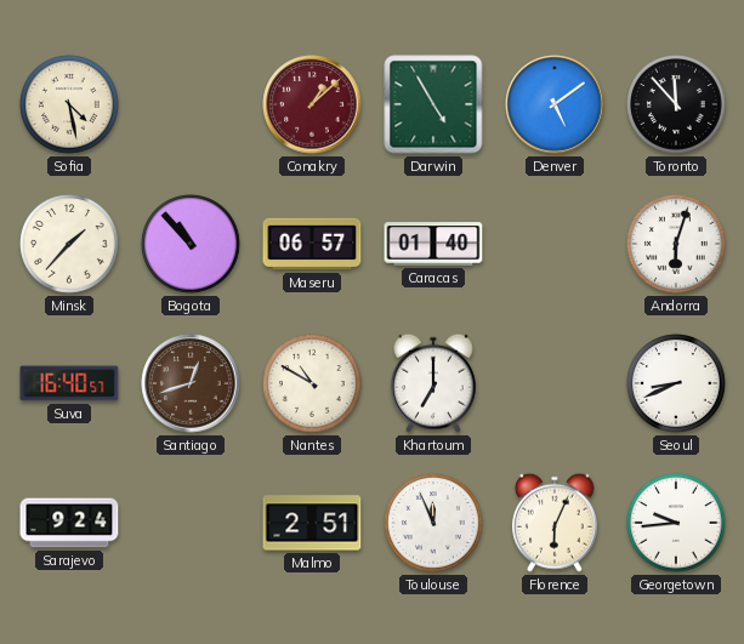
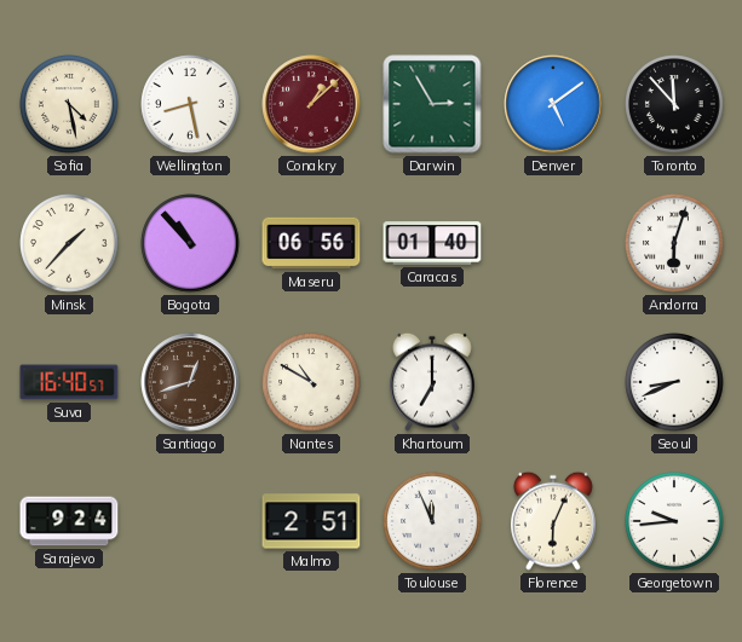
Wellington: none -> 8:28
Darwin: 4:55 -> 2:55
Maseru: 06:57 -> 06:56
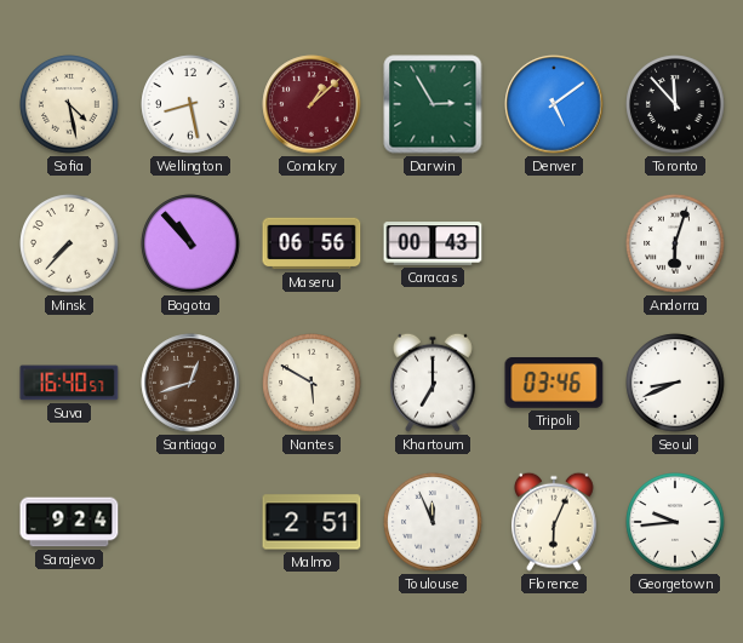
Minsk: 1:37 -> 7:37
Caracas: 01:40 -> 00:43
Nantes: 10:50 -> 5:50
Tripoli: none -> 03:46
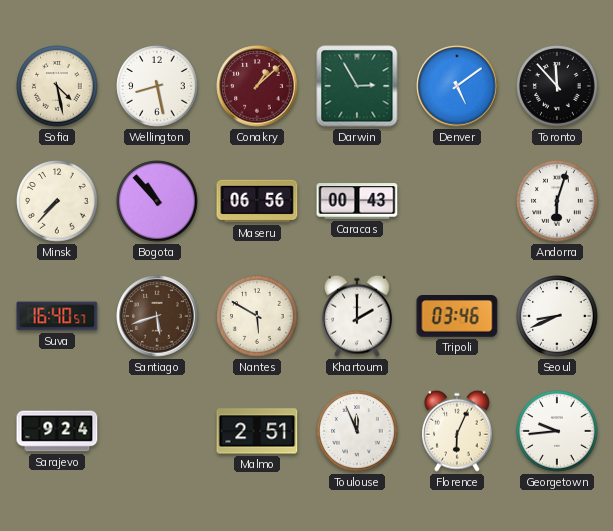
Santiago: 12:42 -> 5:42
Khartoum: 7:00 -> 2:00
